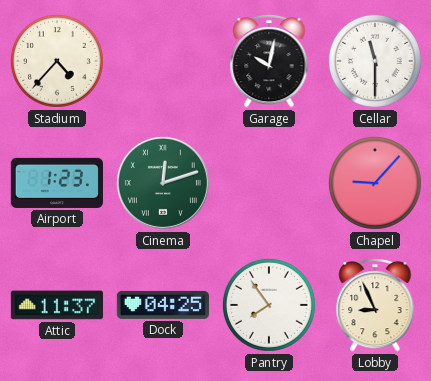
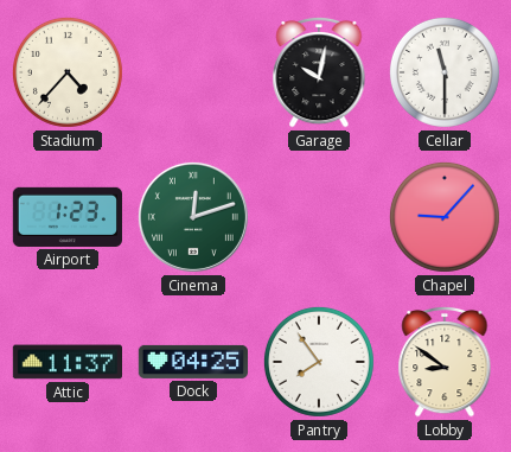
Lobby: 8:56 -> 8:51
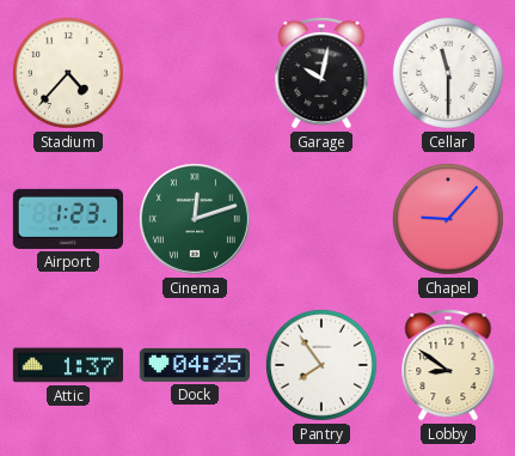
Attic: 11:37 -> 1:37
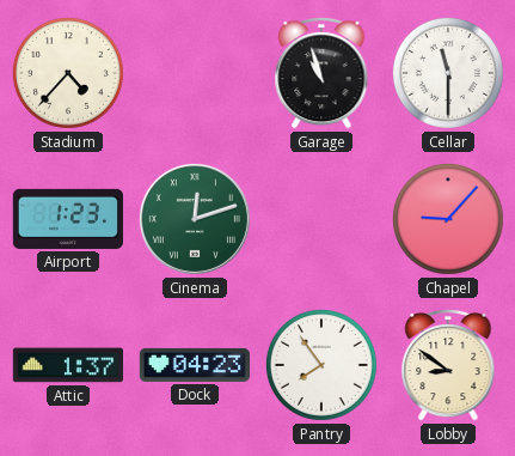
Garage: 10:02 -> 10:57
Dock: 04:25 -> 04:23
